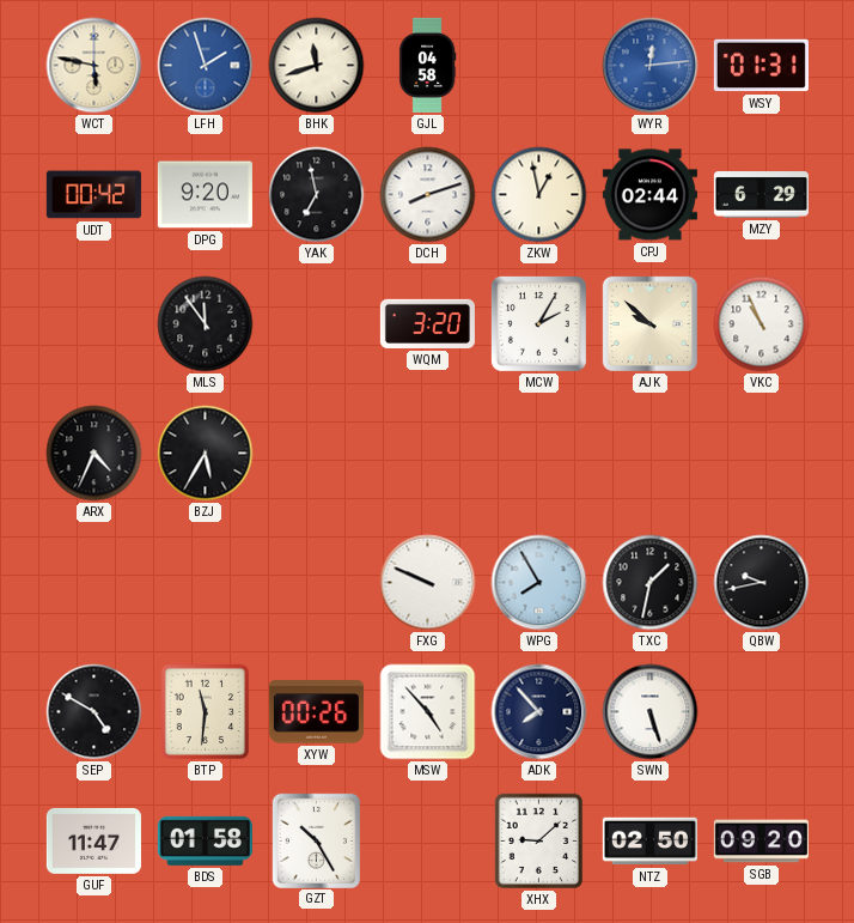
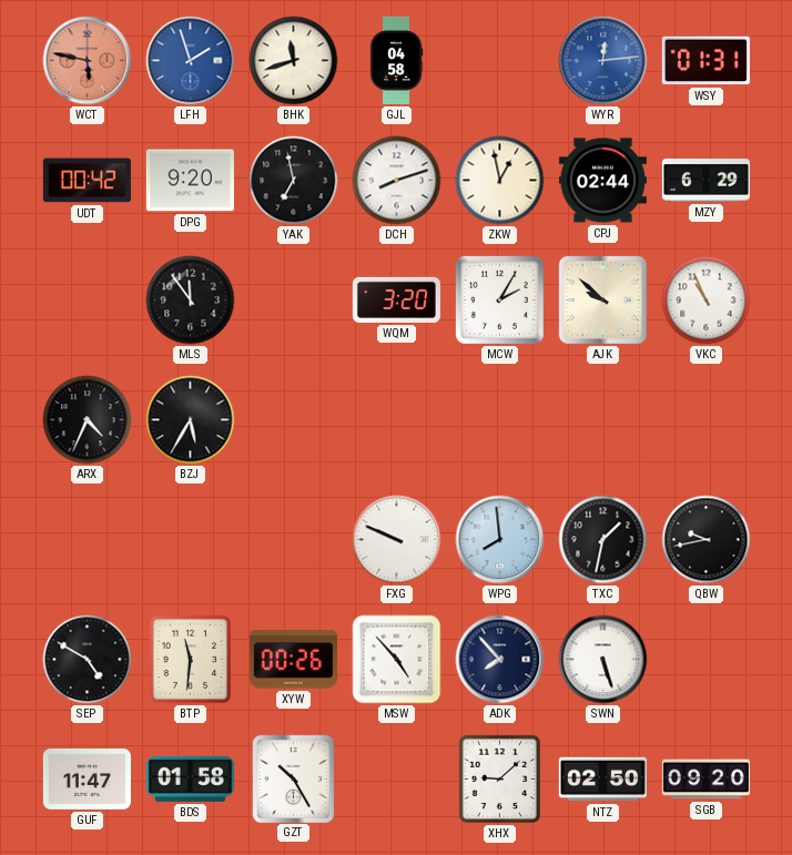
WCT dial: cream -> salmon
WPG: 7:55 -> 7:59
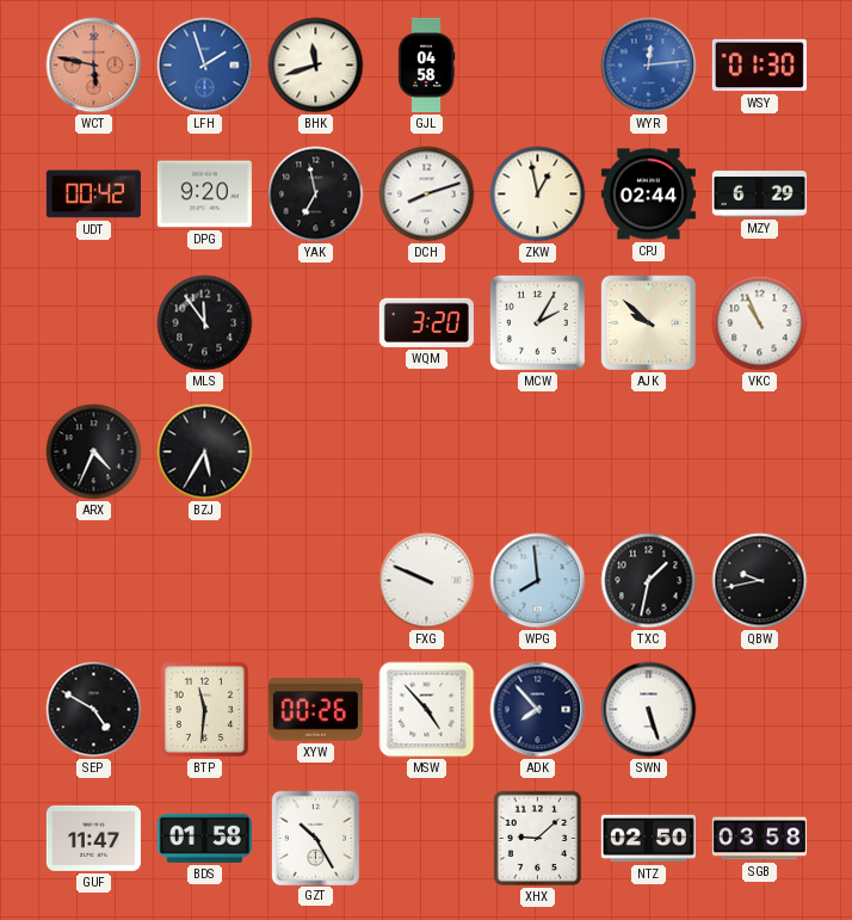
WSY: 01:31 -> 01:30
SGB: 09:20 -> 03:58
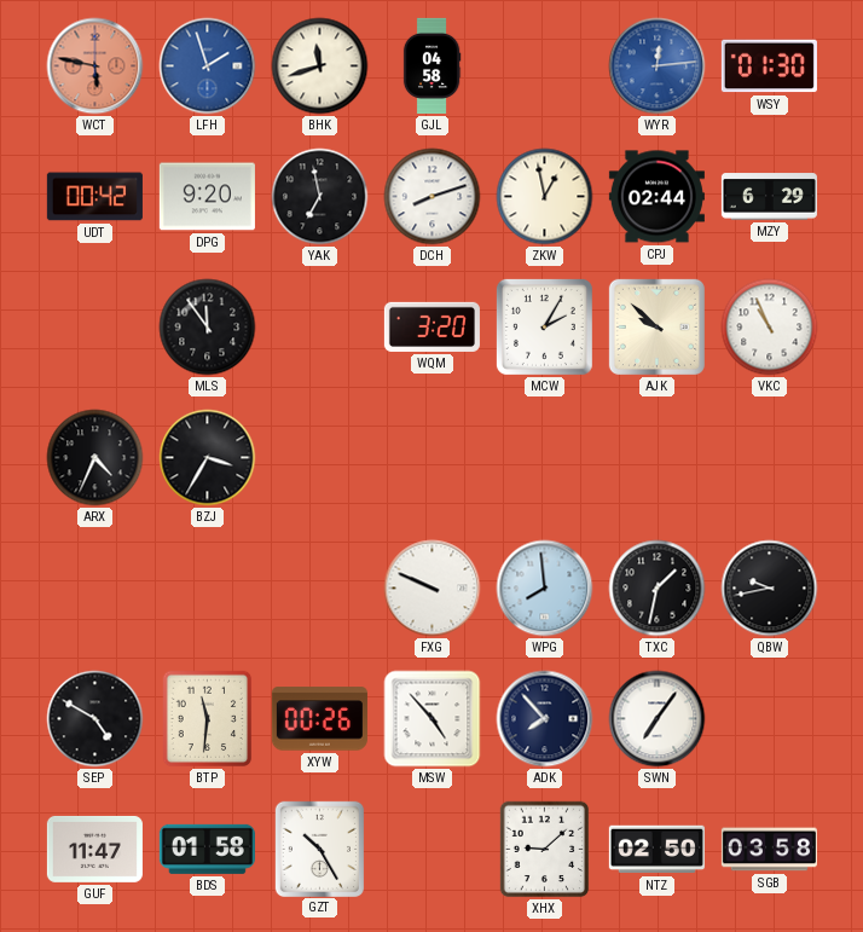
BZJ: 5:35 -> 3:35
SWN: 5:27 -> 7:06
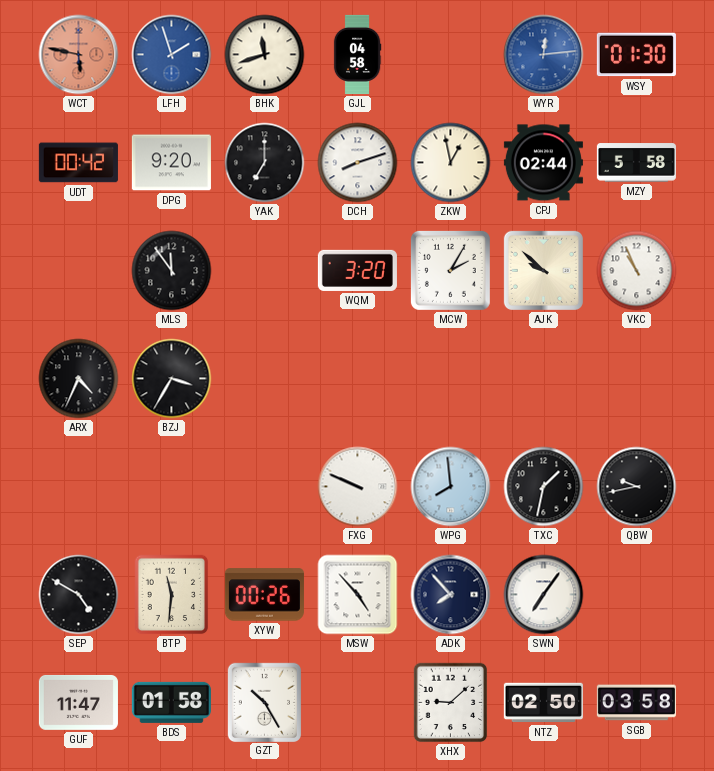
YAK: 6:58 -> 7:00
MZY: 6:29 -> 5:58
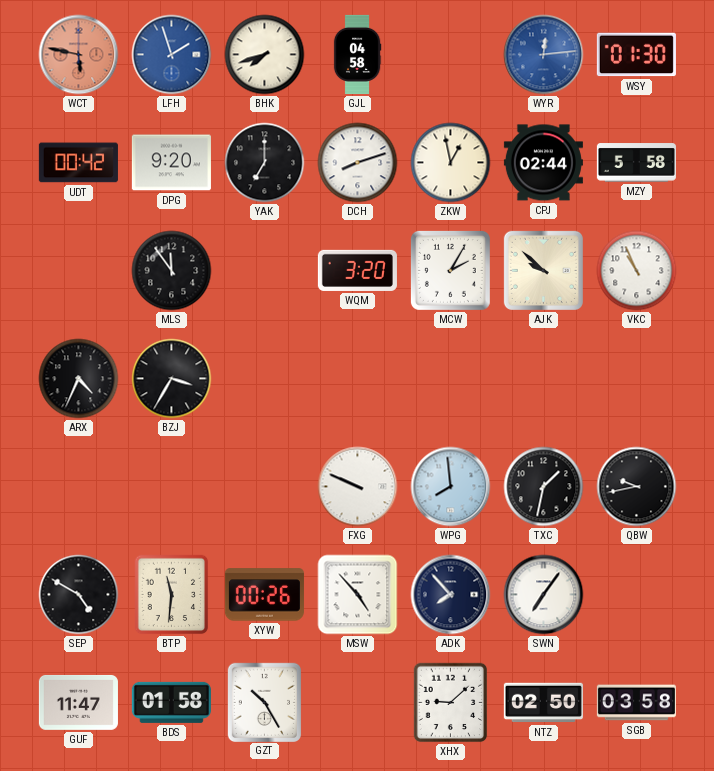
BHK: 11:42 -> 7:42
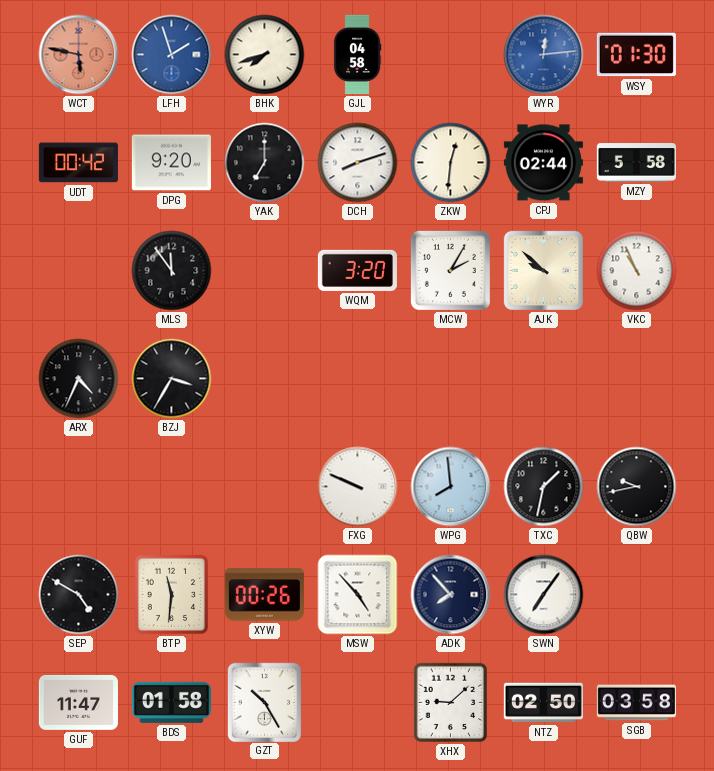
ZKW: 12:58 -> 12:31
